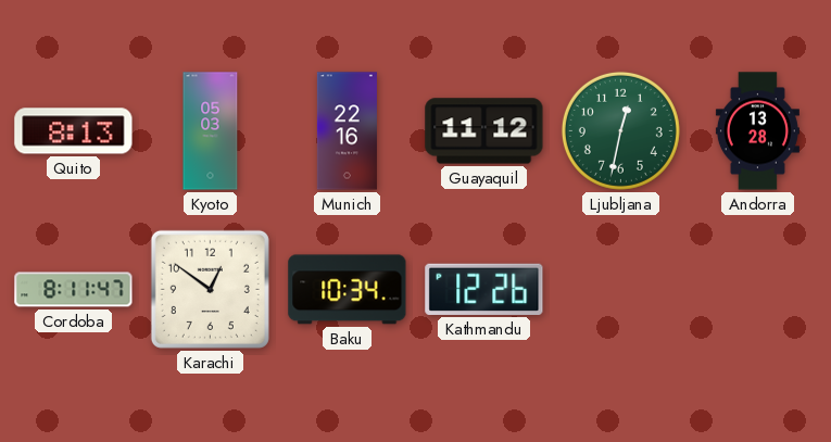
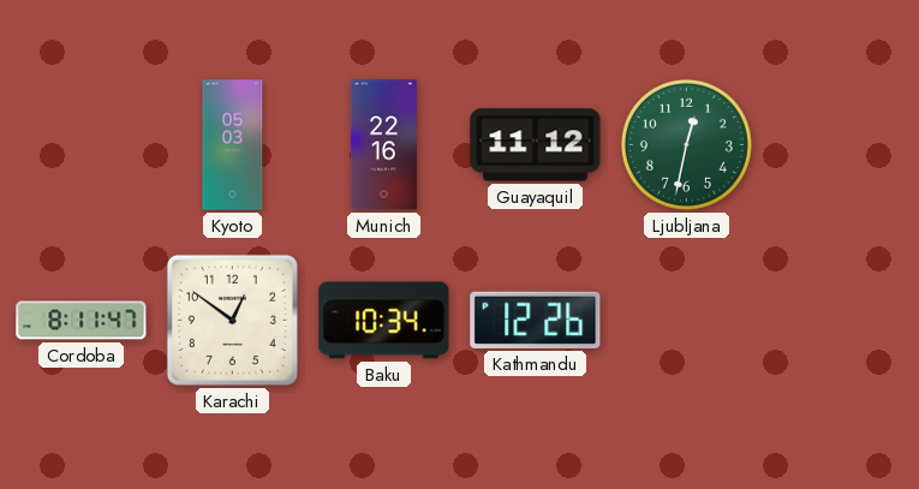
Quito: 8:13 -> none
Andorra: 13:28 -> none
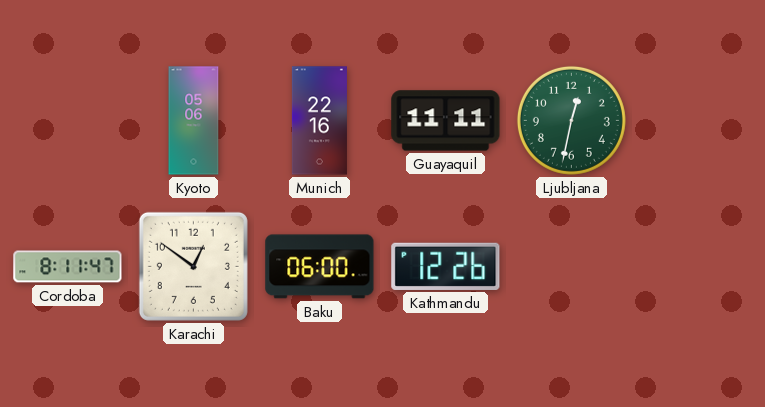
Kyoto: 05:03 -> 05:06
Guayaquil: 11:12 -> 11:11
Baku: 10:34 -> 06:00
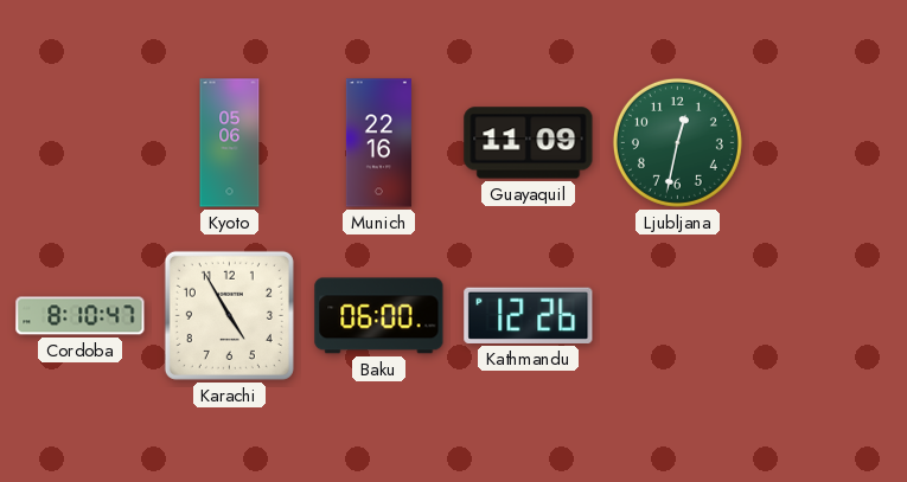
Guayaquil: 11:11 -> 11:09
Cordoba: 8:11 -> 8:10
Karachi: 12:51 -> 4:55
